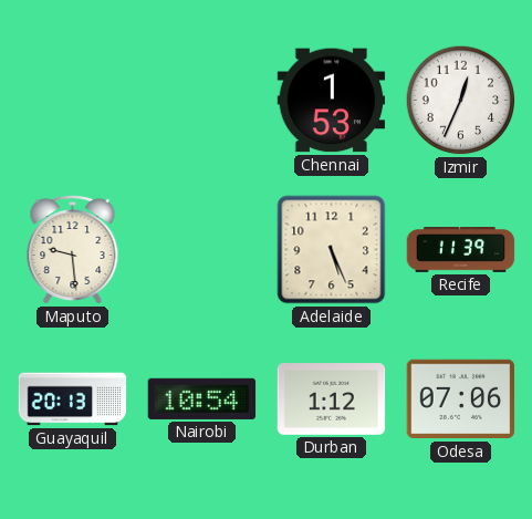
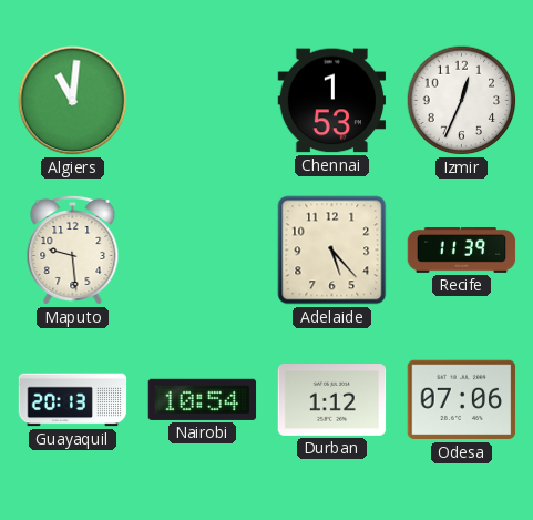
Algiers: none -> 11:01
Adelaide: 5:26 -> 5:23
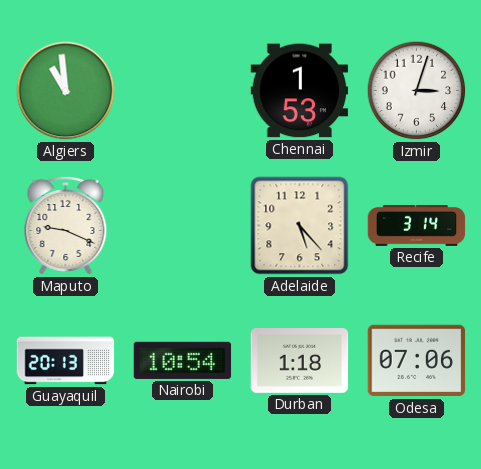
Algiers: 11:01 -> 10:59
Izmir: 12:34 -> 3:03
Maputo: 9:29 -> 9:19
Recife: 11:39 -> 3:14
Durban: 1:12 -> 1:18
